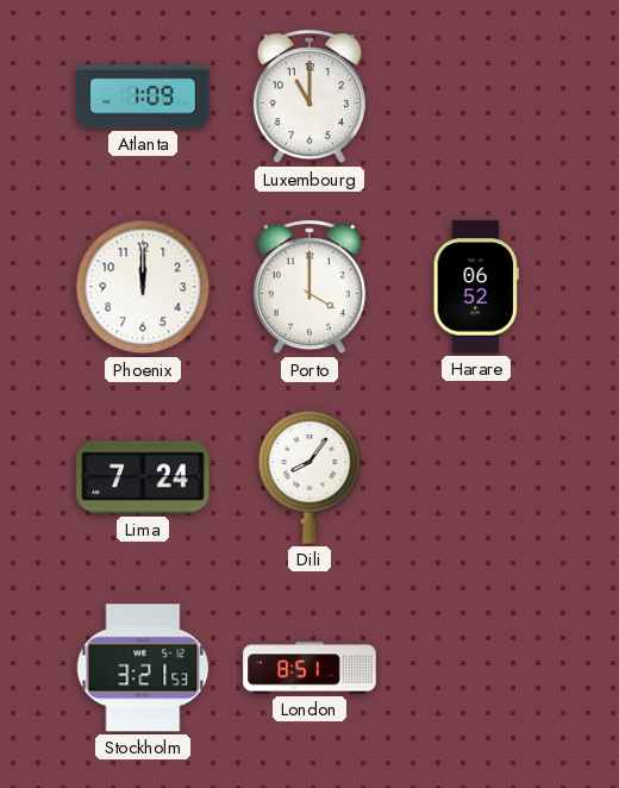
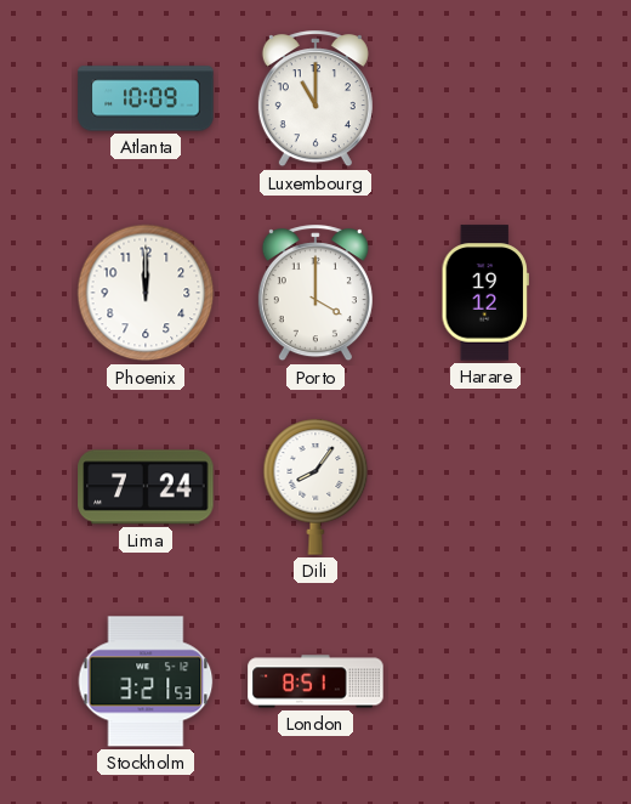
Atlanta: 1:09 -> 10:09
Harare: 06:52 -> 19:12
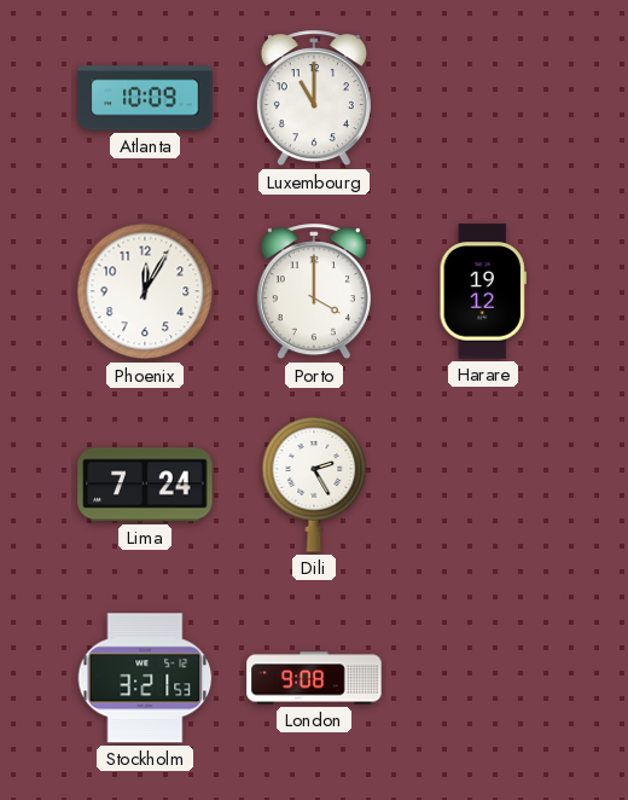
Phoenix: 12:00 -> 12:05
Dili: 8:06 -> 2:25
London: 8:51 -> 9:08
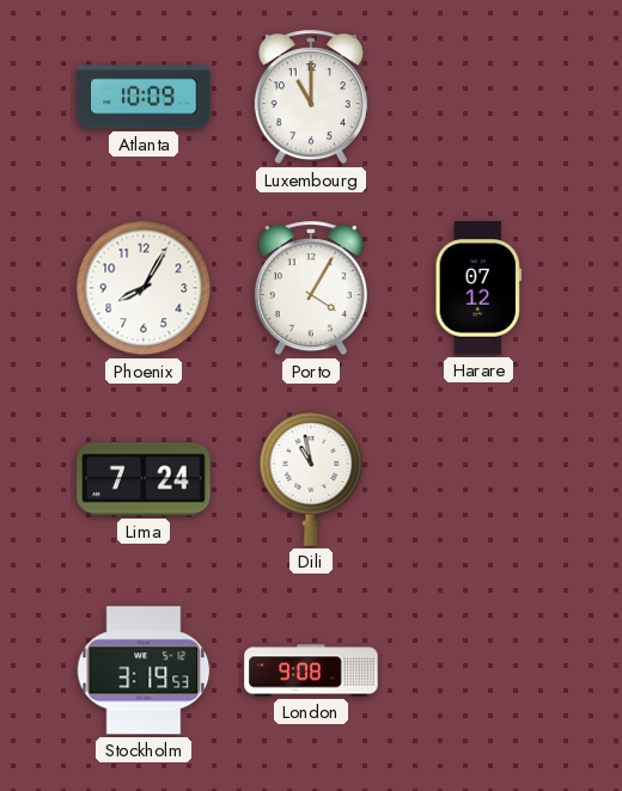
Phoenix: 12:05 -> 8:05
Porto: 4:00 -> 4:05
Harare: 19:12 -> 07:12
Dili: 2:25 -> 10:58
Stockholm: 3:21 -> 3:19
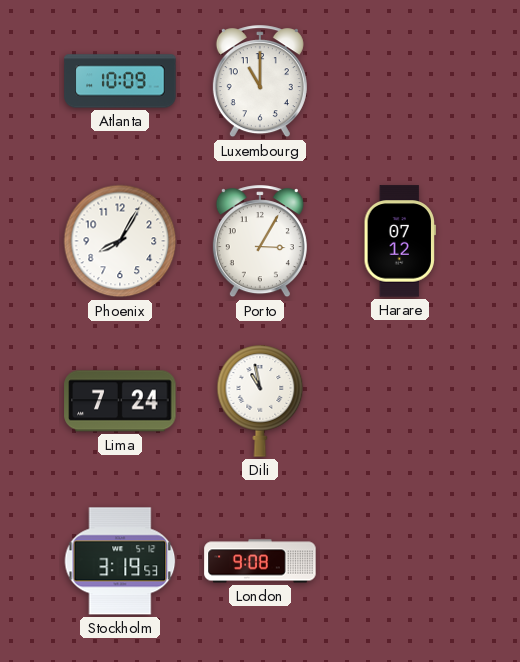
Porto: 4:05 -> 3:05
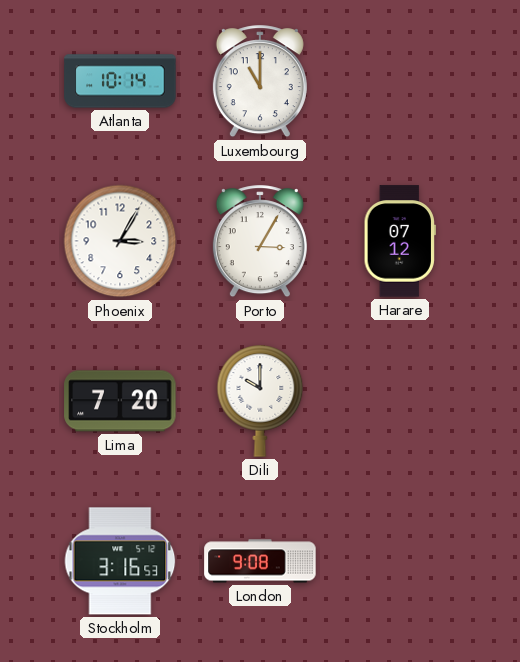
Atlanta: 10:09 -> 10:14
Phoenix: 8:05 -> 3:05
Lima: 7:24 -> 7:20
Dili: 10:58 -> 10:00
Stockholm: 3:19 -> 3:16
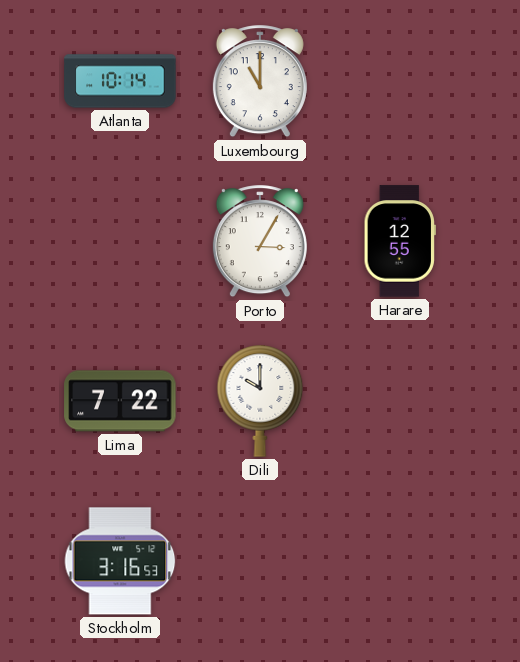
Phoenix: 3:05 -> none
Harare: 07:12 -> 12:55
Lima: 7:20 -> 7:22
London: 9:08 -> none
